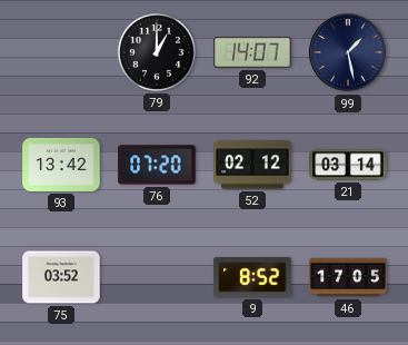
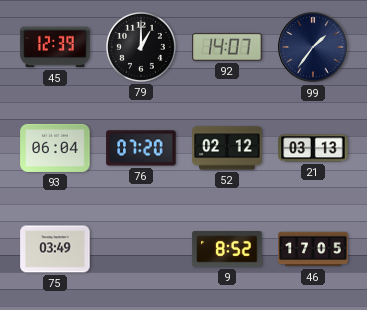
45: none -> 12:39
99: 1:28 -> 1:36
93: 13:42 -> 06:04
21: 03:14 -> 03:13
75: 03:52 -> 03:49
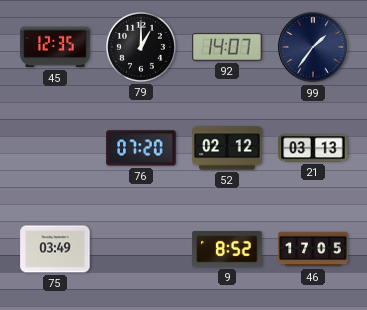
45: 12:39 -> 12:35
93: 06:04 -> none
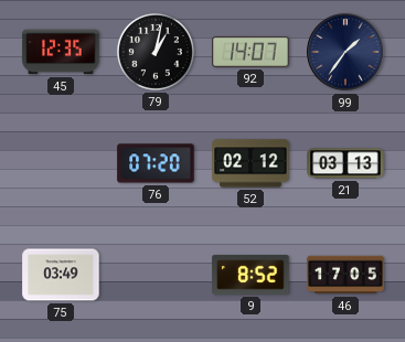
79: 1:00 -> 1:02
